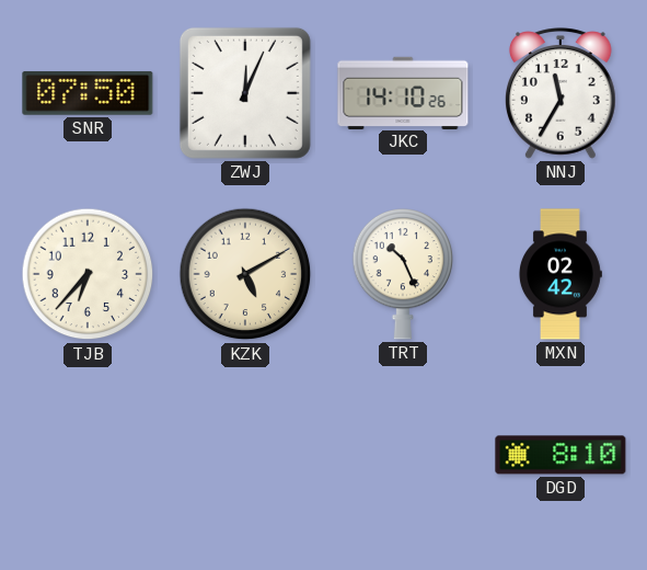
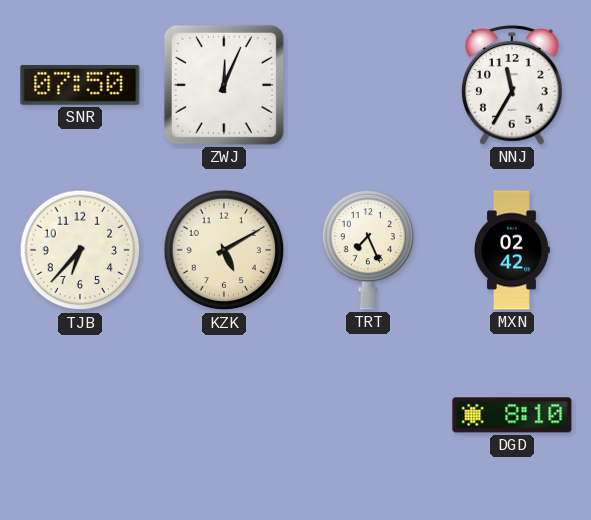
JKC: 14:10 -> none
TRT: 10:26 -> 7:26
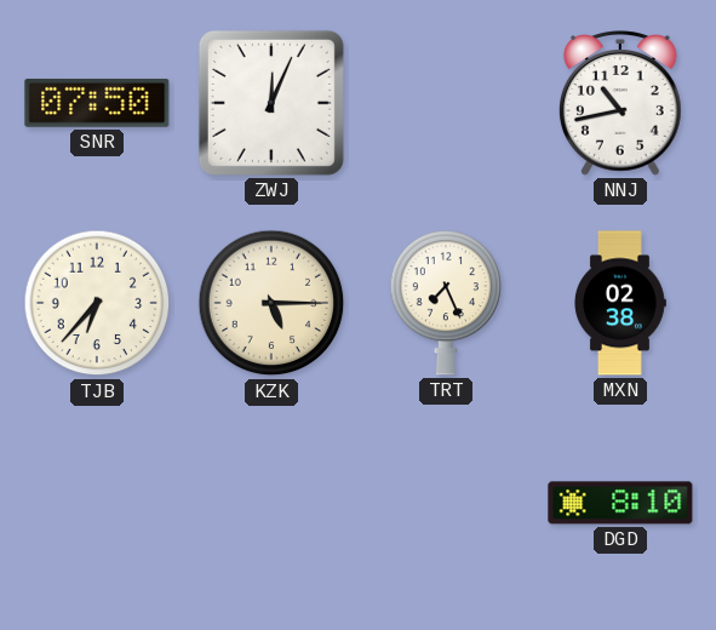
NNJ: 11:35 -> 10:43
KZK: 5:10 -> 5:15
MXN: 02:42 -> 02:38
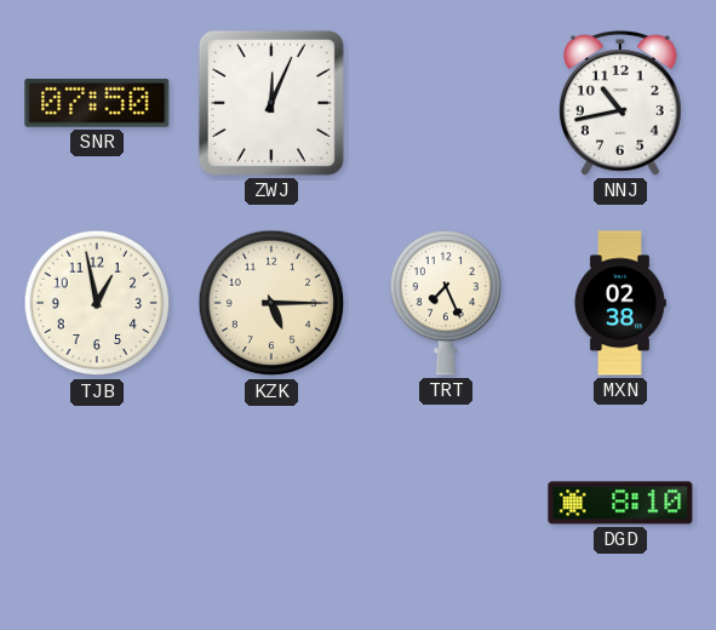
TJB: 6:37 -> 12:58
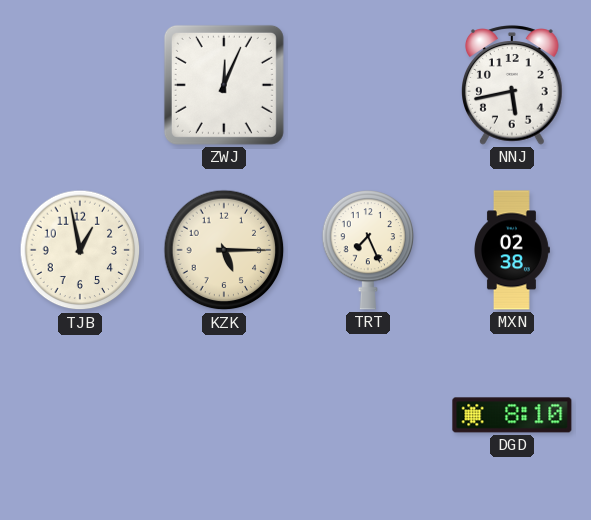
SNR: 07:50 -> none
NNJ: 10:43 -> 5:43
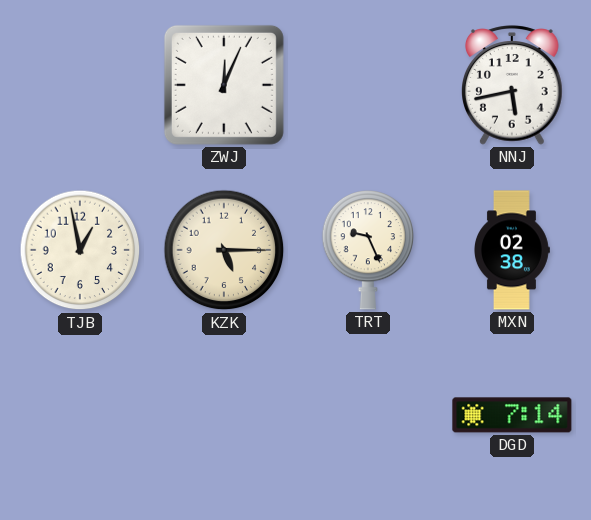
TRT: 7:26 -> 9:26
DGD: 8:10 -> 7:14
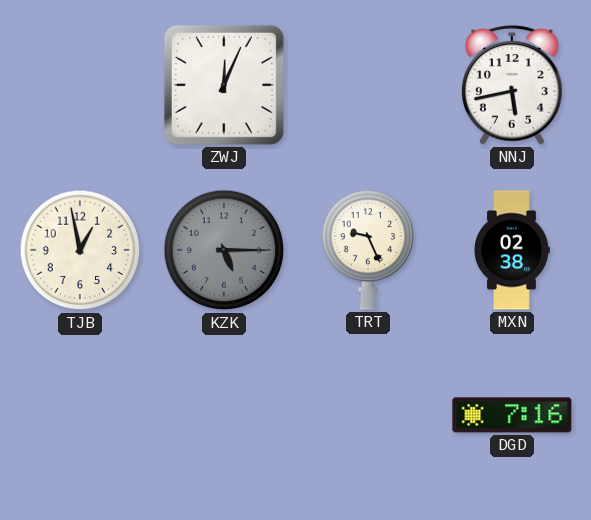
KZK dial: cream -> grey
DGD: 7:14 -> 7:16
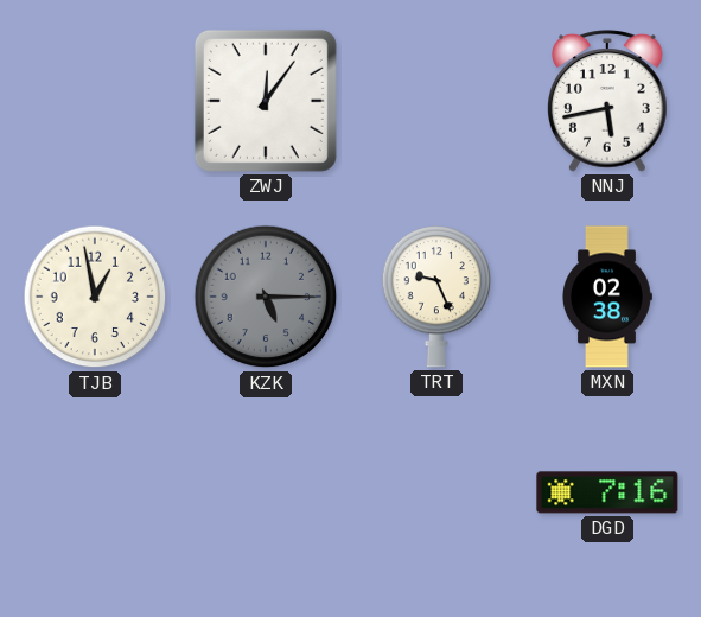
ZWJ: 12:04 -> 12:06
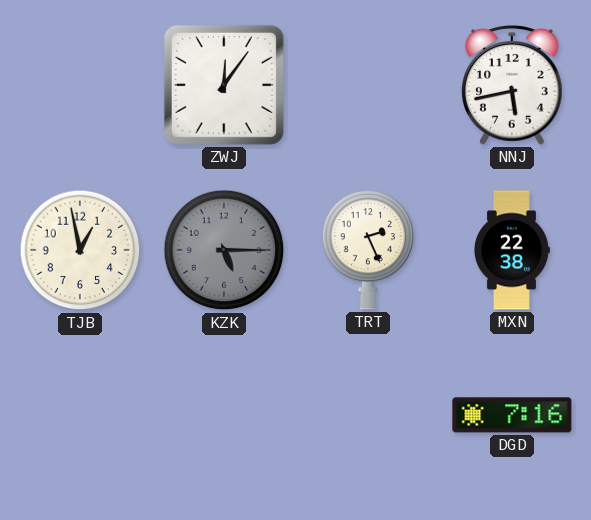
TRT: 9:26 -> 2:26
MXN: 02:38 -> 22:38
